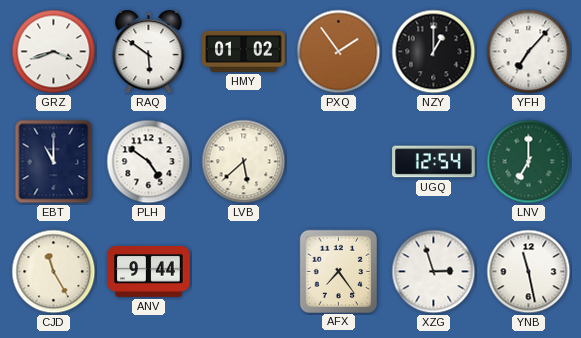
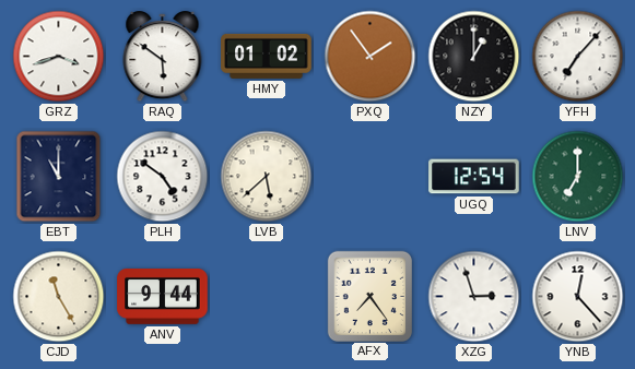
YNB: 11:28 -> 12:23
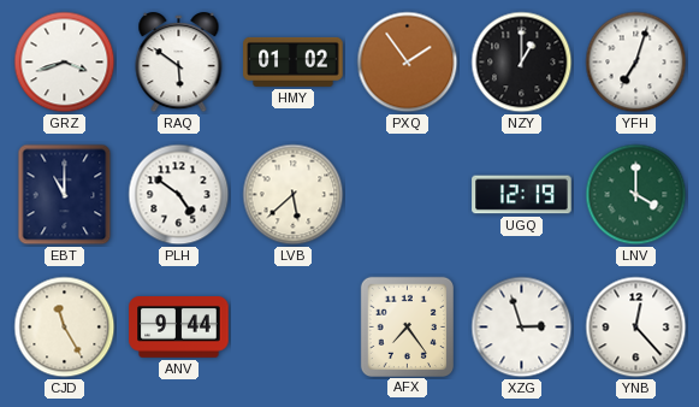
YFH: 7:07 -> 7:03
UGQ: 12:54 -> 12:19
LNV: 7:00 -> 4:00
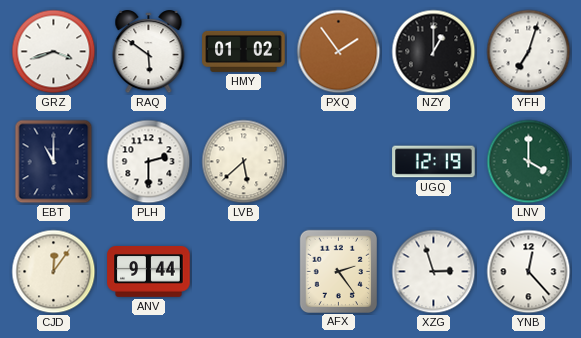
PLH: 4:51 -> 2:30
CJD: 11:25 -> 12:06
AFX: 7:24 -> 2:24
